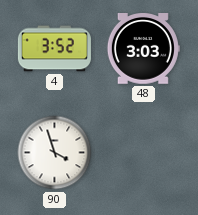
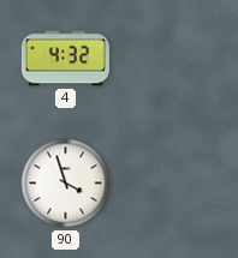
4: 3:52 -> 4:32
48: 3:03 -> none
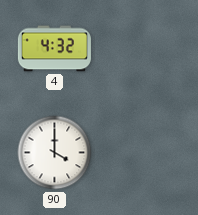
90: 3:57 -> 4:00
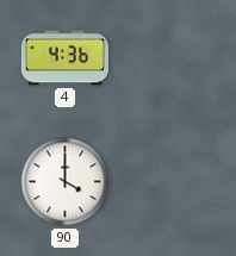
4: 4:32 -> 4:36
